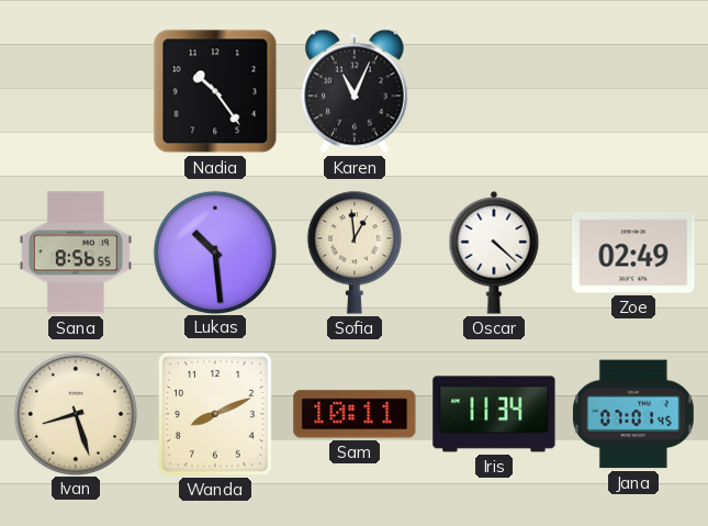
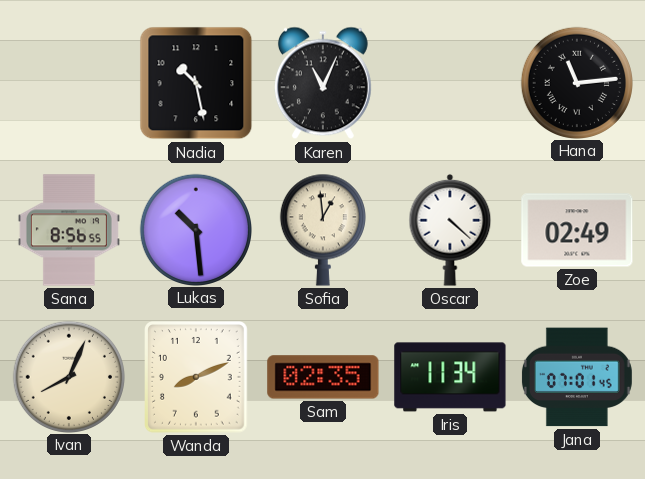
Nadia: 10:24 -> 10:28
Hana: none -> 11:14
Ivan: 8:27 -> 8:04
Sam: 10:11 -> 02:35
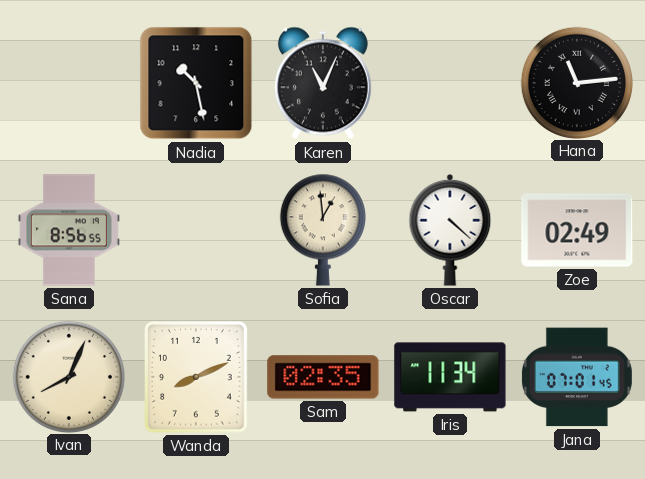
Lukas: 10:29 -> none
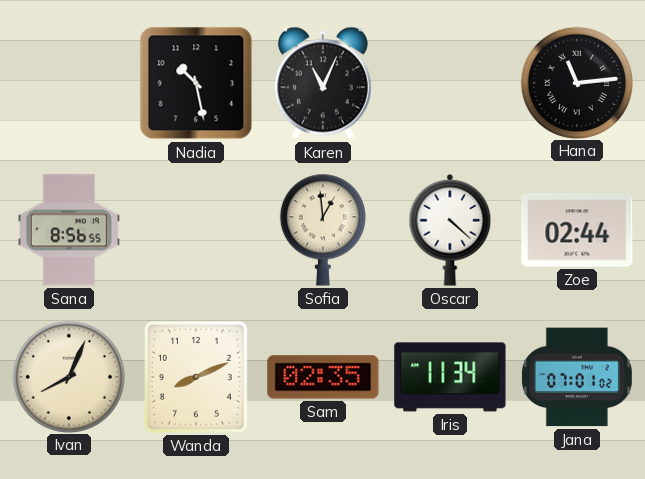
Zoe: 02:49 -> 02:44
Jana: 07:01:45 -> 07:01:02
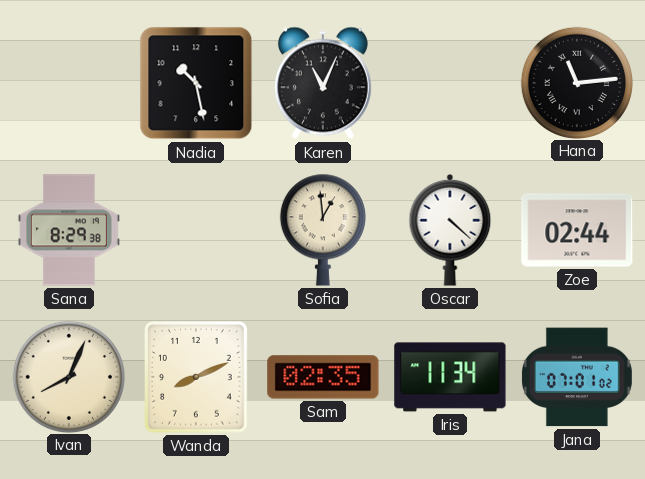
Sana: 8:56 -> 8:29
